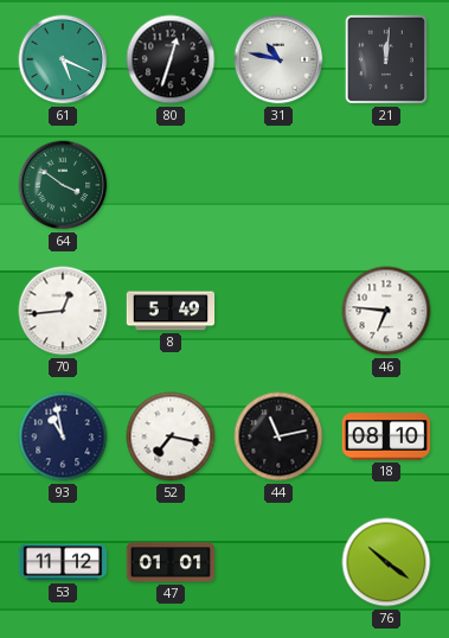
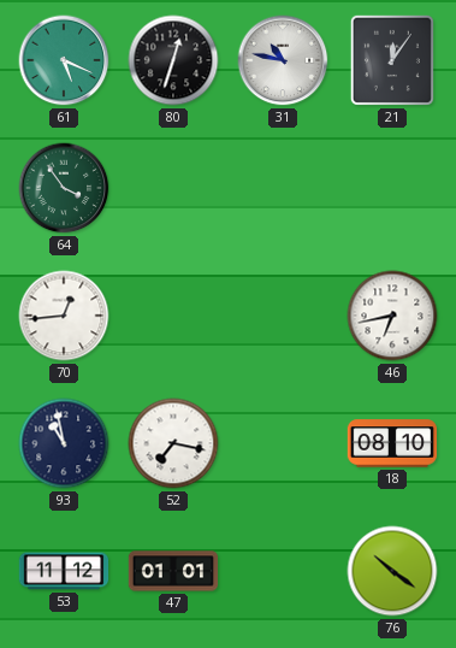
21: 12:01 -> 12:06
64: 3:51 -> 3:54
8: 5:49 -> none
46: 6:46 -> 6:43
44: 11:13 -> none
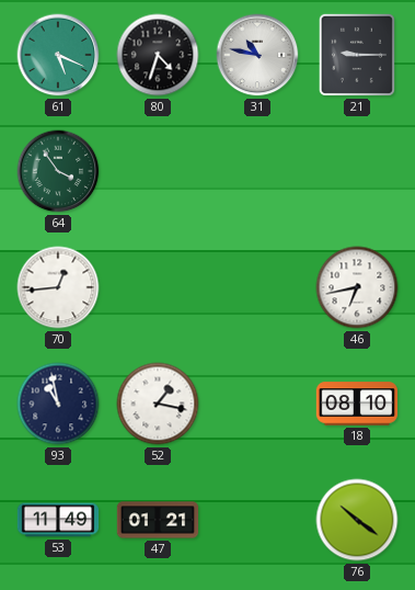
80: 12:33 -> 4:33
21: 12:06 -> 9:15
52: 7:17 -> 1:17
53: 11:12 -> 11:49
47: 01:01 -> 01:21
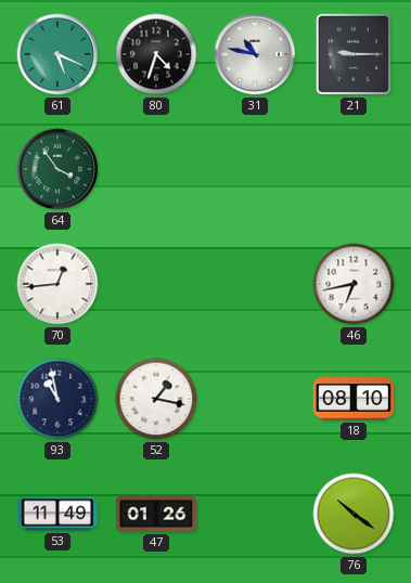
47: 01:21 -> 01:26
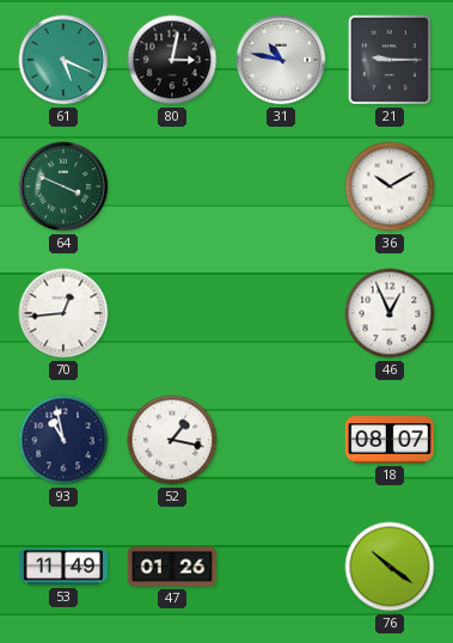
80: 4:33 -> 3:02
64: 3:54 -> 3:49
36: none -> 10:10
46: 6:43 -> 12:56
18: 08:10 -> 08:07
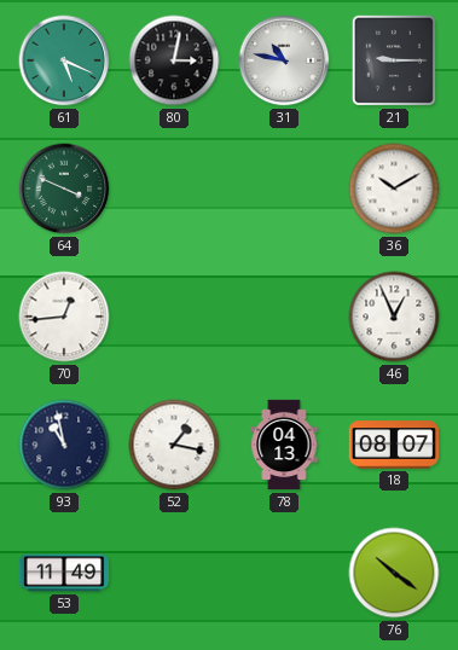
78: none -> 04:13
47: 01:26 -> none
